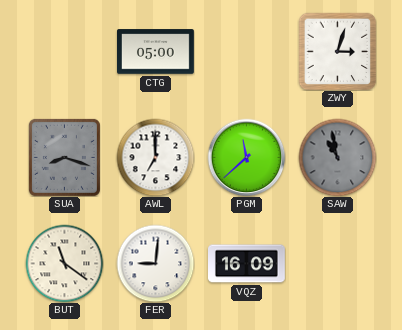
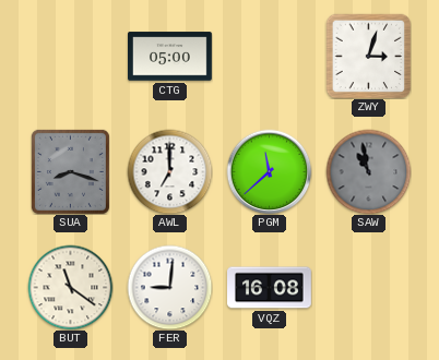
VQZ: 16:09 -> 16:08
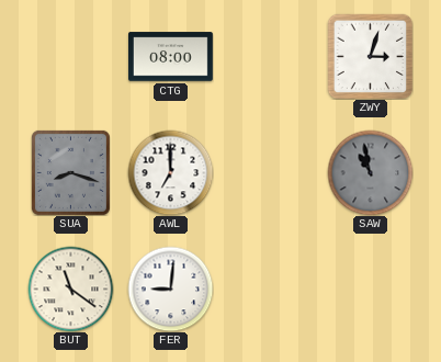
CTG: 05:00 -> 08:00
PGM: 11:38 -> none
VQZ: 16:08 -> none
